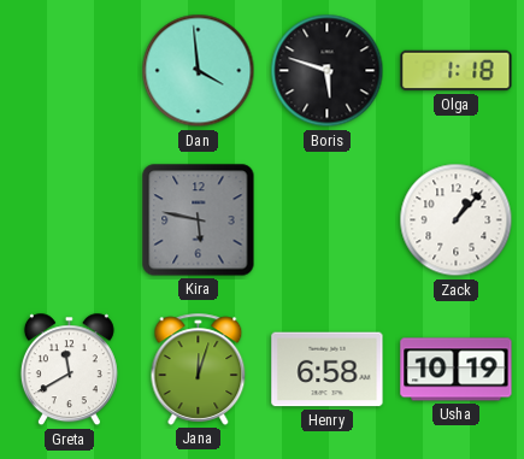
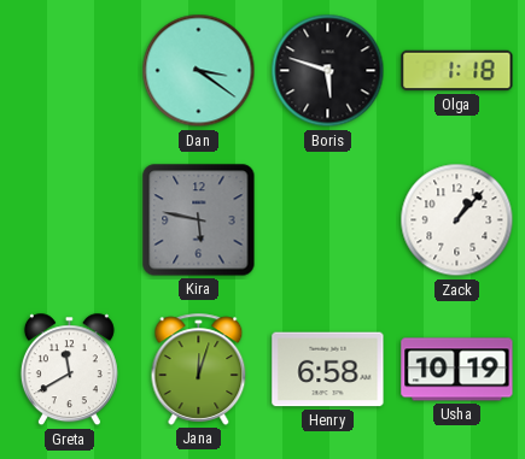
Dan: 3:59 -> 3:21
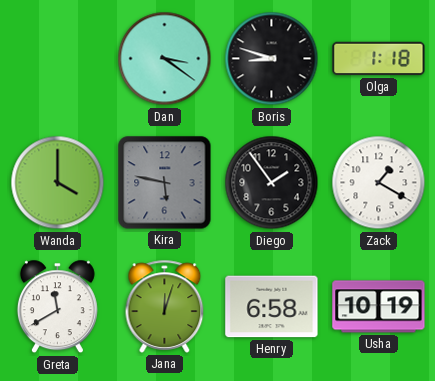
Boris: 5:48 -> 8:48
Wanda: none -> 4:00
Diego: none -> 1:54
Zack: 1:07 -> 1:20
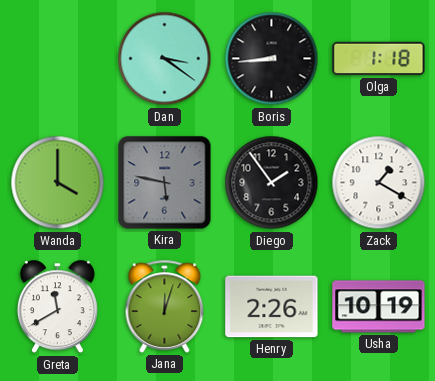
Boris: 8:48 -> 8:44
Henry: 6:58 -> 2:26
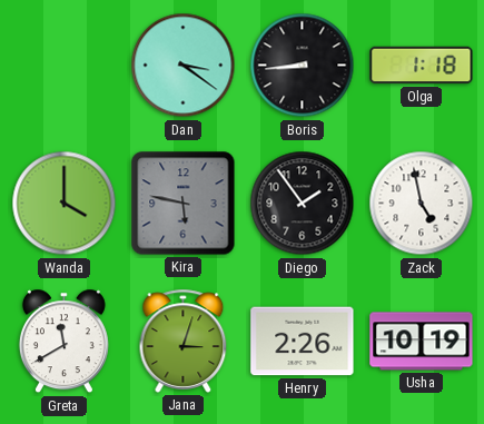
Zack: 1:20 -> 4:58
Jana: 12:03 -> 3:03
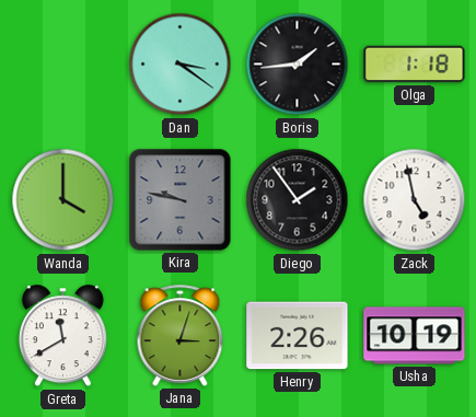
Boris: 8:44 -> 1:44
Kira: 5:47 -> 9:47
